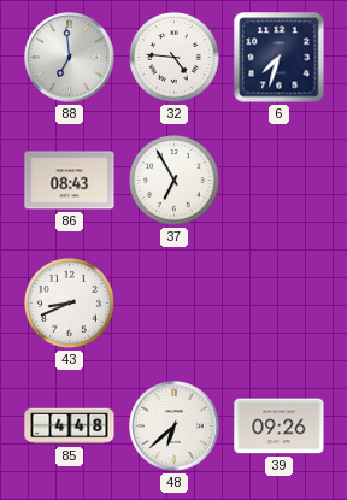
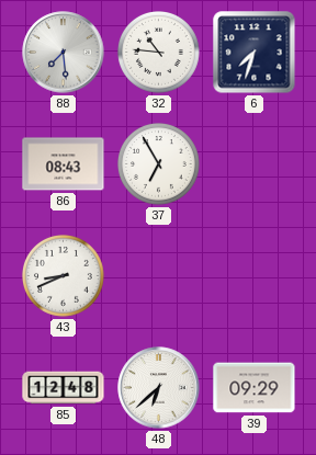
88: 6:59 -> 7:29
32: 4:46 -> 10:46
85: 4:48 -> 12:48
39: 09:26 -> 09:29
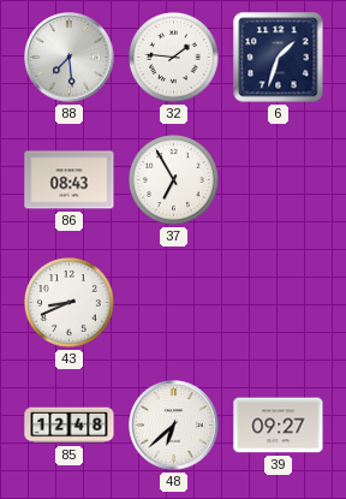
32: 10:46 -> 1:46
6: 7:33 -> 1:33
39: 09:29 -> 09:27
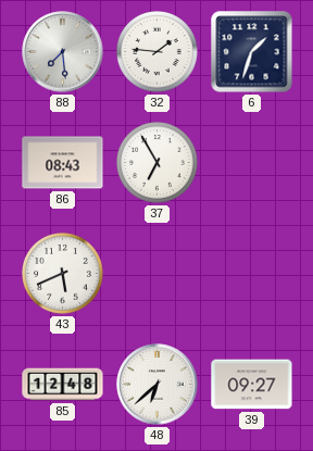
43: 8:41 -> 5:41
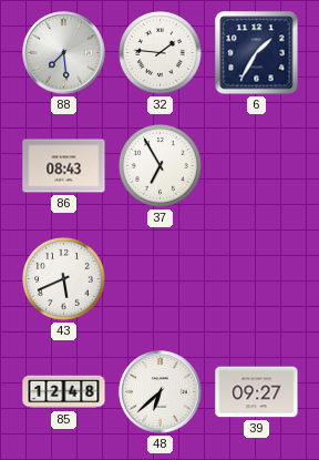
6: 1:33 -> 1:35
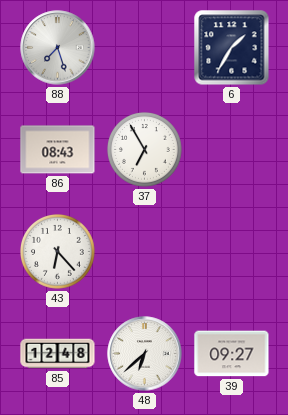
88: 7:29 -> 7:27
32: 1:46 -> none
43: 5:41 -> 6:23
